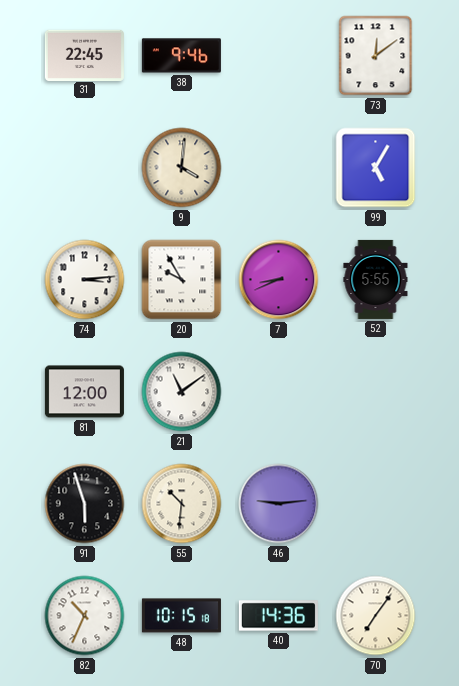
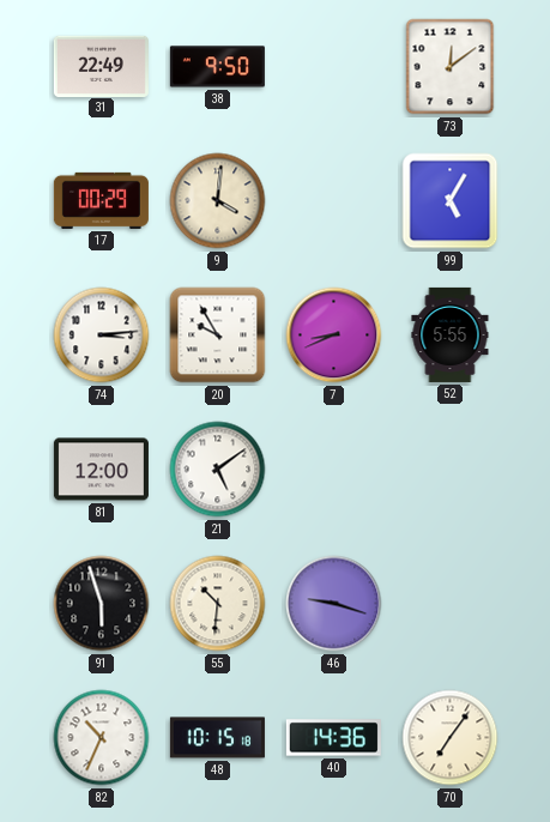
31: 22:45 -> 22:49
38: 9:46 -> 9:50
17: none -> 00:29
21: 11:09 -> 5:09
46: 9:14 -> 9:18
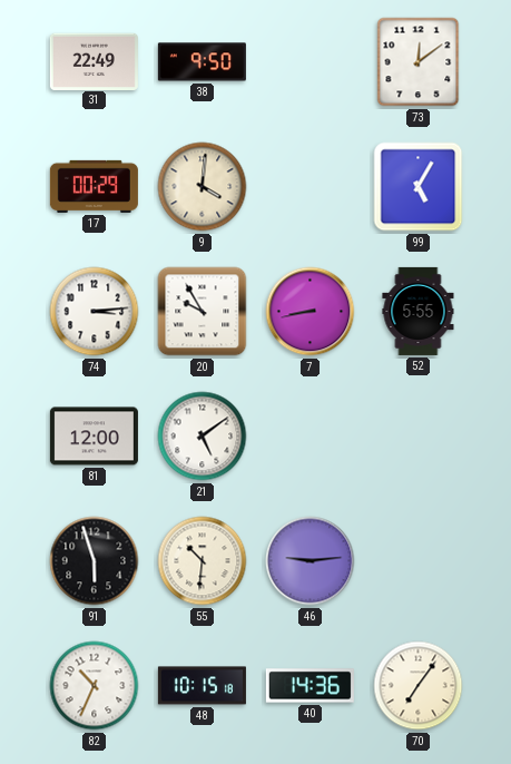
7: 8:41 -> 8:43
46: 9:18 -> 9:14
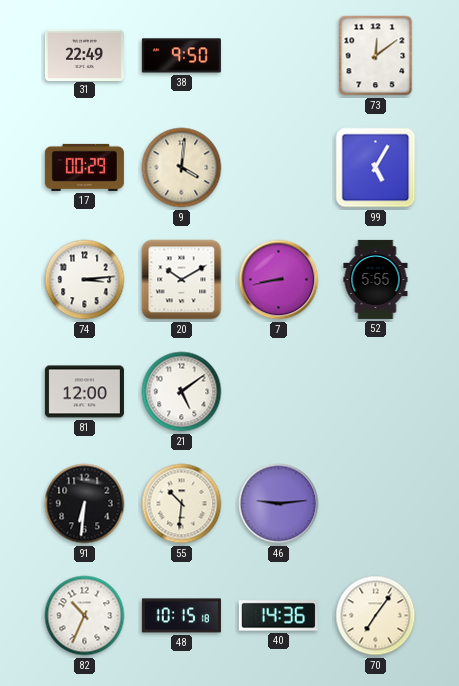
20: 9:55 -> 10:10
91: 5:57 -> 6:31
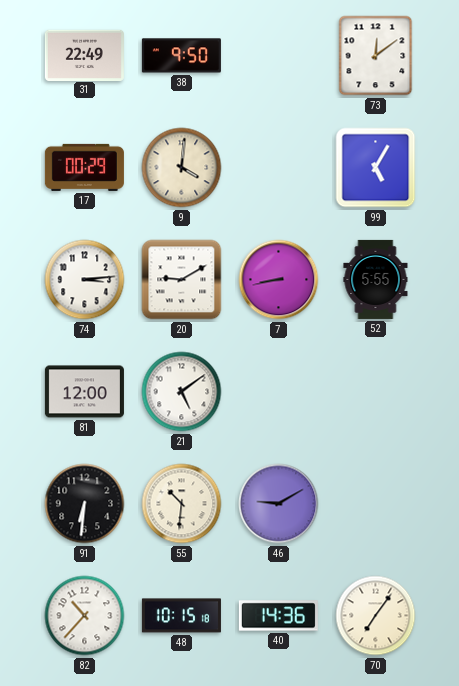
20: 10:10 -> 9:10
46: 9:14 -> 9:10
82: 10:34 -> 10:37
